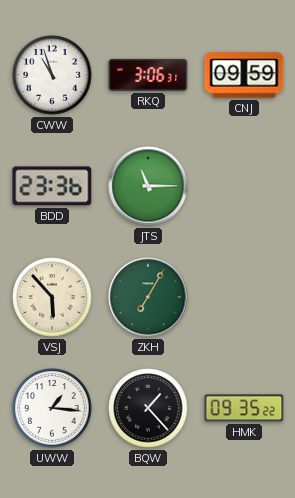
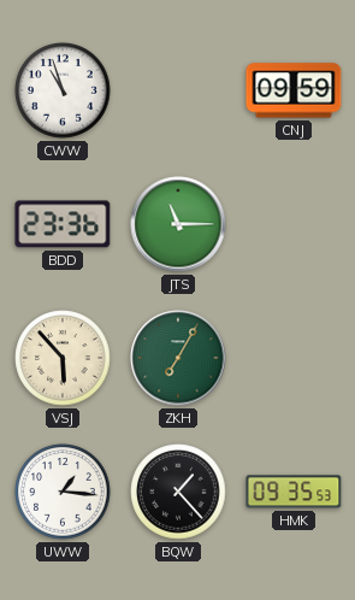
RKQ: 3:06 -> none
HMK: 09:35:22 -> 09:35:53
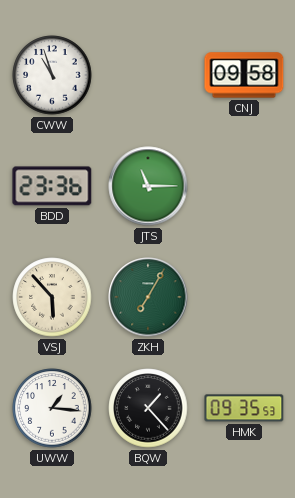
CNJ: 09:59 -> 09:58
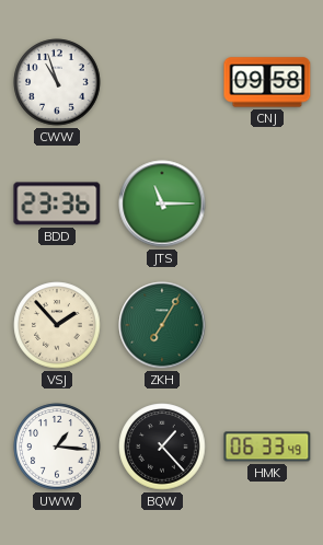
VSJ: 5:53 -> 1:53
HMK: 09:35 -> 06:33
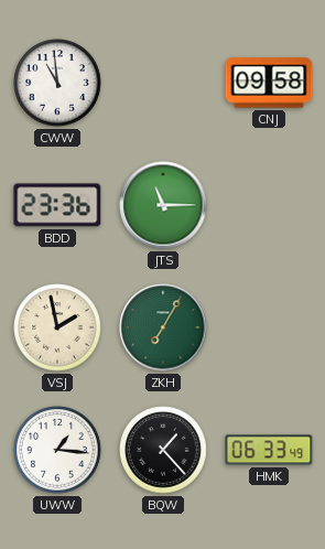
CWW: 10:57 -> 10:59
VSJ: 1:53 -> 1:58
